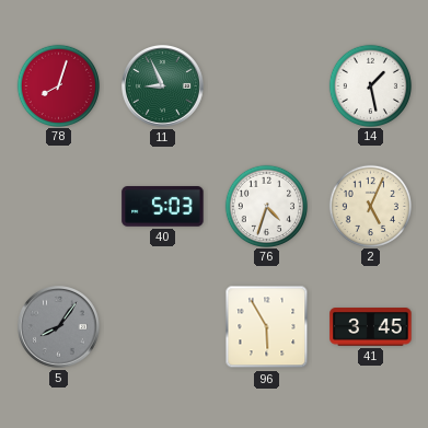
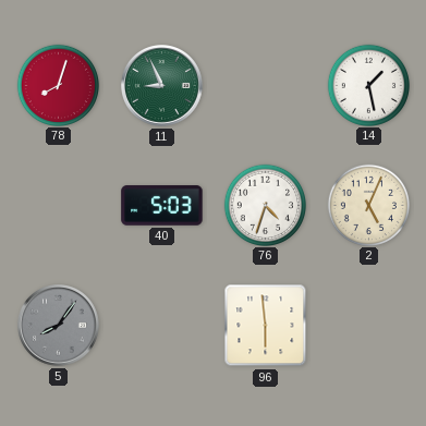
96: 5:55 -> 5:59
41: 3:45 -> none
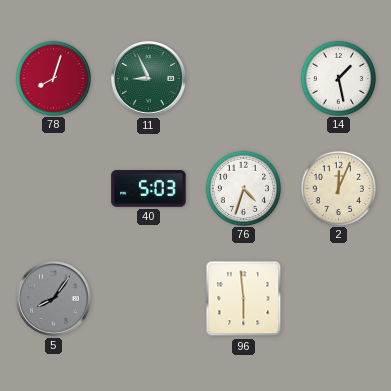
2: 5:04 -> 12:04
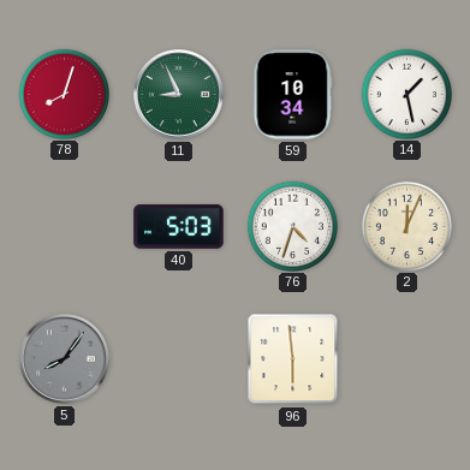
59: none -> 10:34
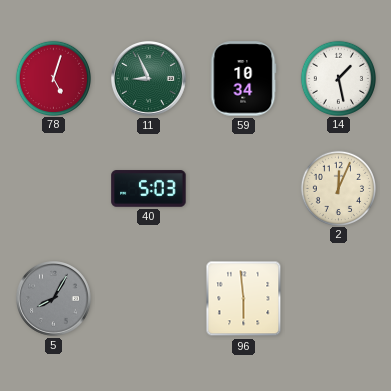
78: 8:03 -> 5:03
76: 4:33 -> none
5: 8:06 -> 8:05
